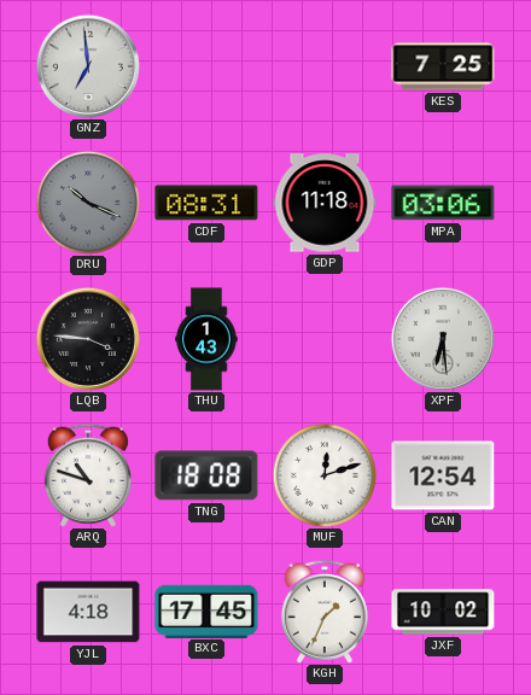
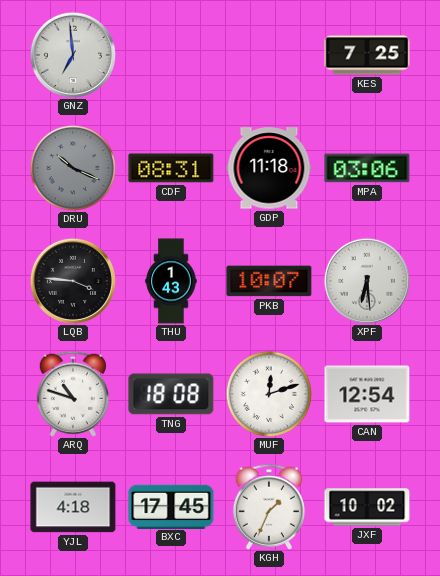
PKB: none -> 10:07
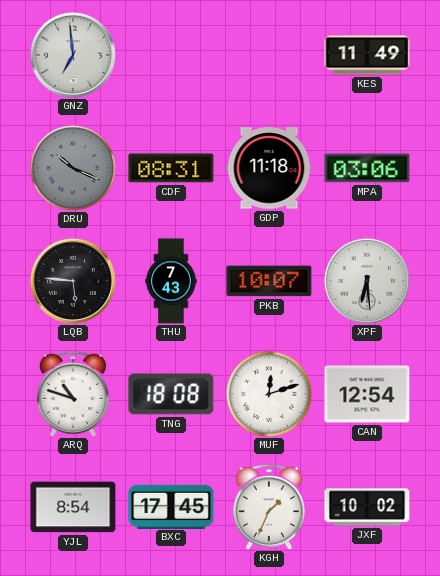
KES: 7:25 -> 11:49
LQB: 3:46 -> 5:46
THU: 1:43 -> 7:43
YJL: 4:18 -> 8:54
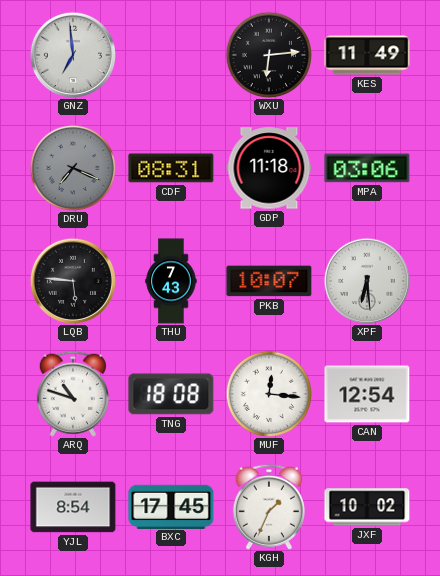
WXU: none -> 6:14
DRU: 10:19 -> 7:19
MUF: 12:12 -> 12:16
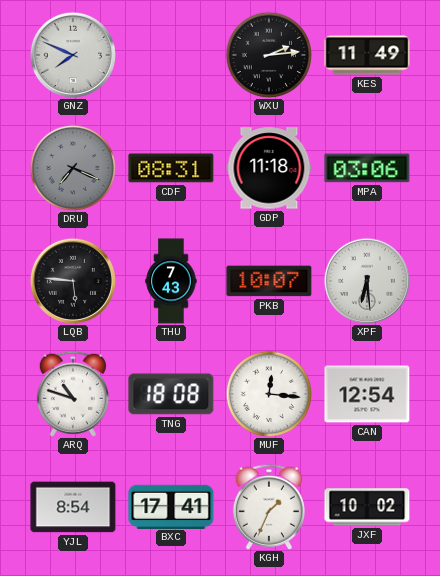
GNZ: 6:59 -> 7:49
WXU: 6:14 -> 2:14
BXC: 17:45 -> 17:41
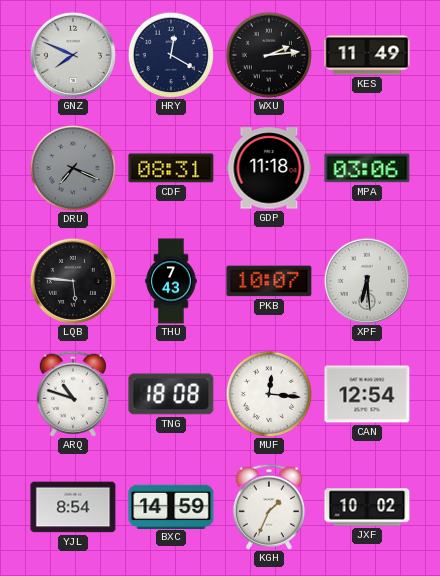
HRY: none -> 12:20
BXC: 17:41 -> 14:59
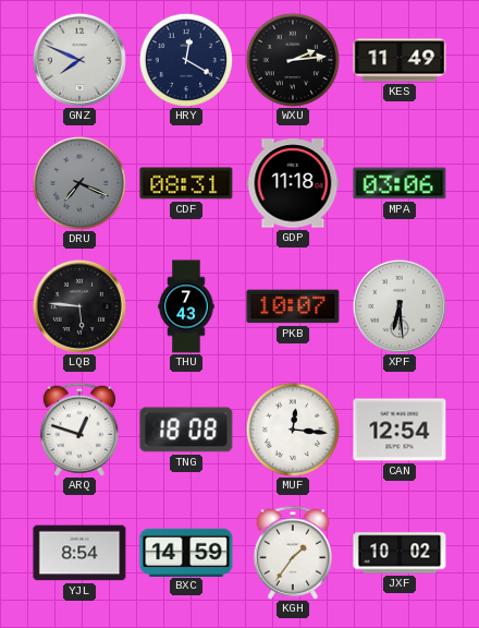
ARQ: 10:48 -> 12:48
KGH: 1:34 -> 1:36
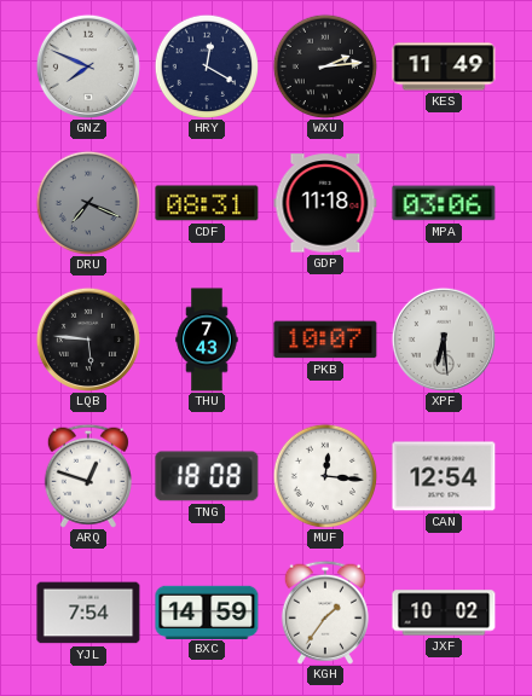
YJL: 8:54 -> 7:54
